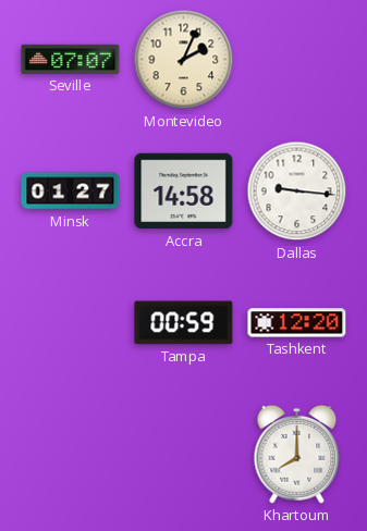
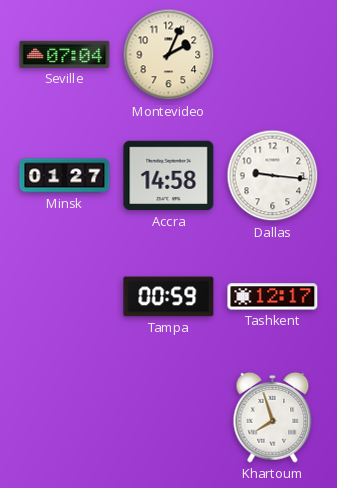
Seville: 07:07 -> 07:04
Tashkent: 12:20 -> 12:17
Khartoum: 8:00 -> 7:57
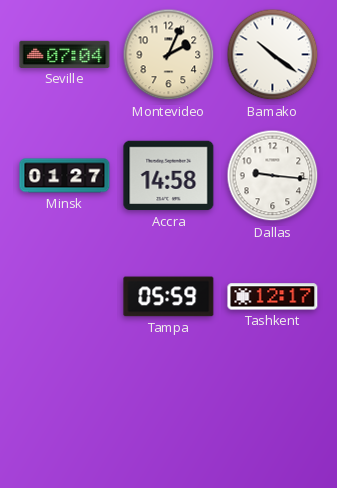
Bamako: none -> 10:21
Tampa: 00:59 -> 05:59
Khartoum: 7:57 -> none
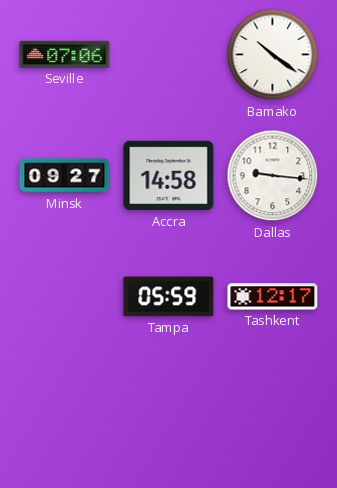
Seville: 07:04 -> 07:06
Montevideo: 2:04 -> none
Minsk: 01:27 -> 09:27
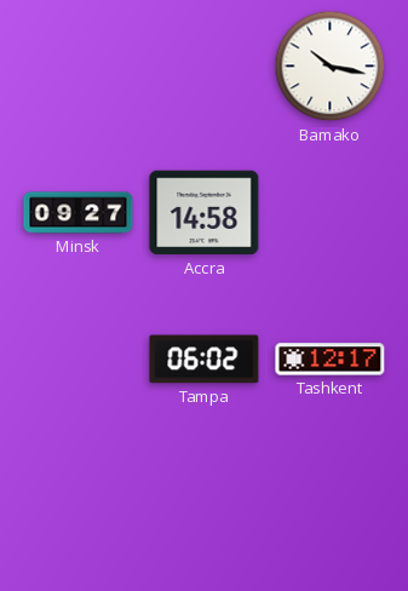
Seville: 07:06 -> none
Bamako: 10:21 -> 10:17
Dallas: 9:16 -> none
Tampa: 05:59 -> 06:02
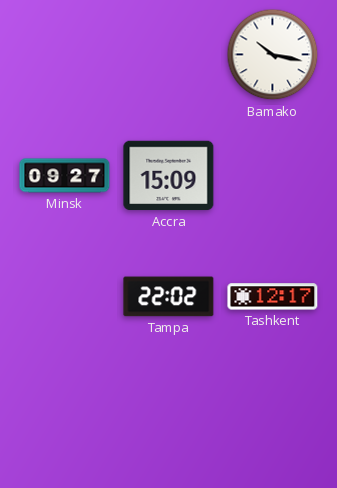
Accra: 14:58 -> 15:09
Tampa: 06:02 -> 22:02
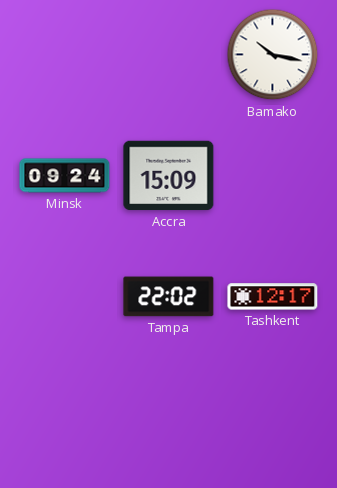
Minsk: 09:27 -> 09:24
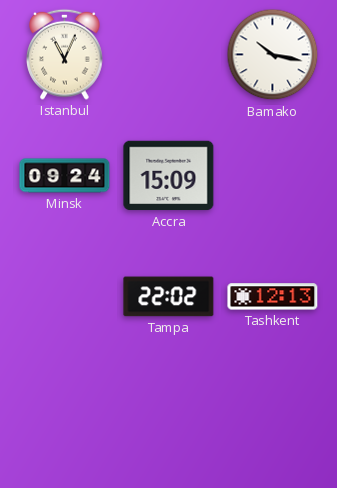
Istanbul: none -> 11:04
Tashkent: 12:17 -> 12:13
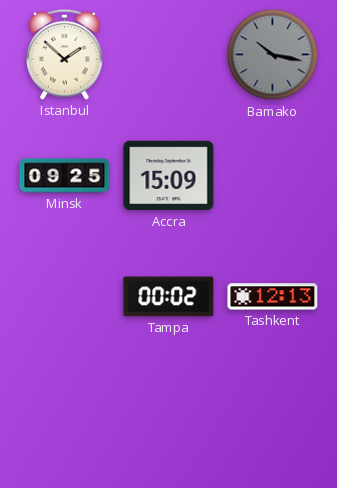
Istanbul: 11:04 -> 1:52
Bamako dial: white -> grey
Minsk: 09:24 -> 09:25
Tampa: 22:02 -> 00:02
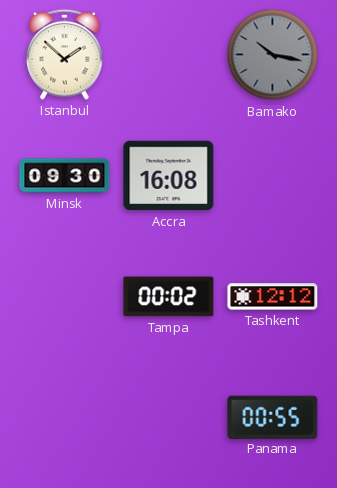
Minsk: 09:25 -> 09:30
Accra: 15:09 -> 16:08
Tashkent: 12:13 -> 12:12
Panama: none -> 00:55
